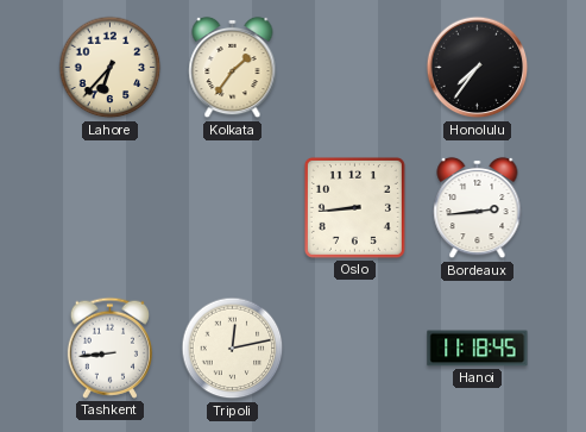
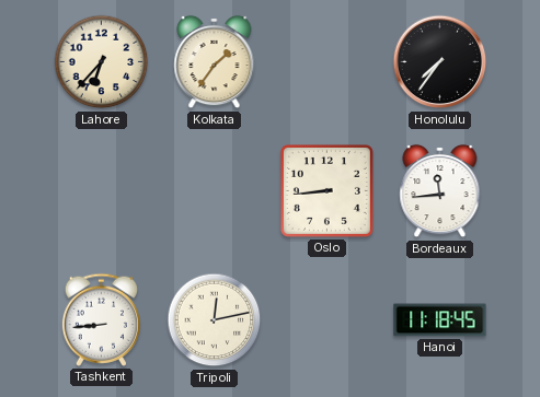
Bordeaux: 2:44 -> 11:44
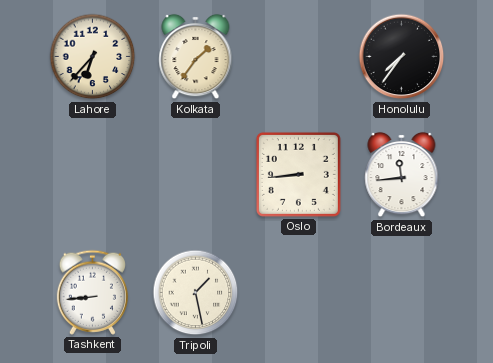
Tripoli: 12:13 -> 1:28
Hanoi: 11:18 -> none
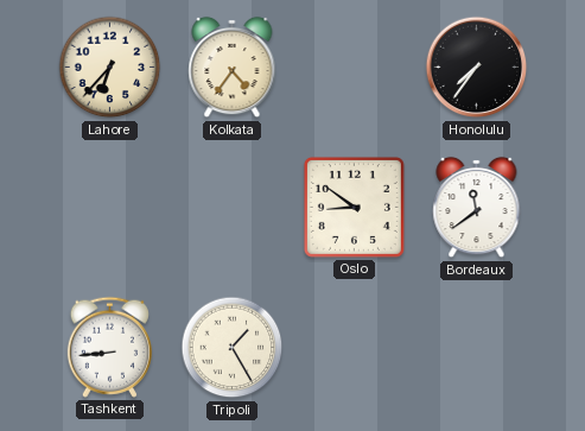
Kolkata: 1:36 -> 4:36
Oslo: 8:44 -> 8:51
Bordeaux: 11:44 -> 11:39
Tripoli: 1:28 -> 1:25
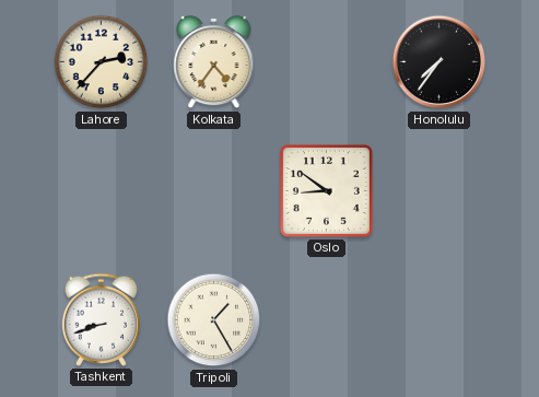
Lahore: 6:37 -> 2:37
Bordeaux: 11:39 -> none
Tashkent: 8:44 -> 8:42
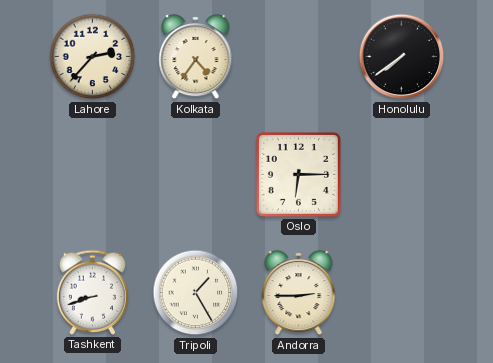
Honolulu: 7:36 -> 7:39
Oslo: 8:51 -> 6:15
Andorra: none -> 2:45
